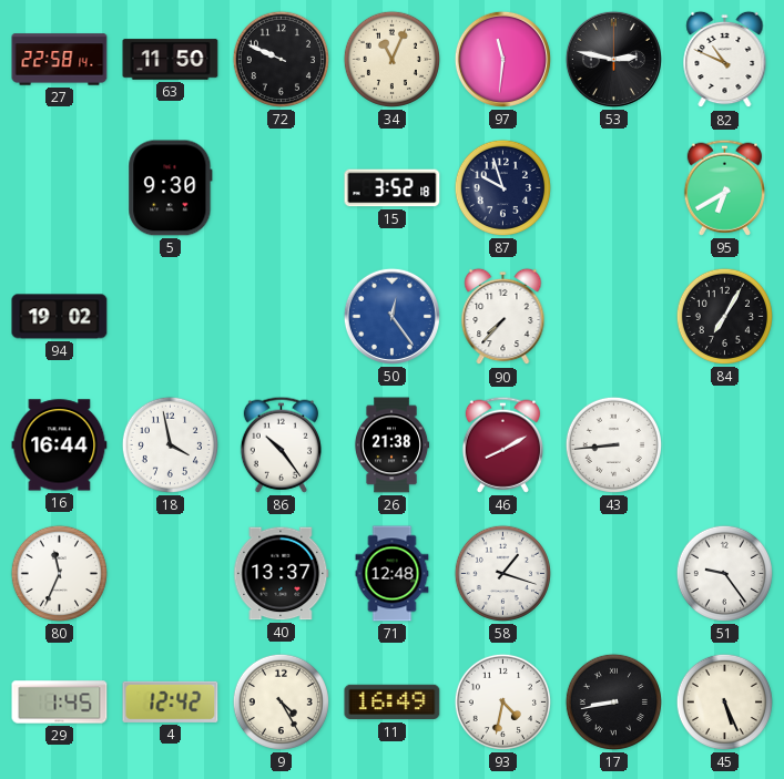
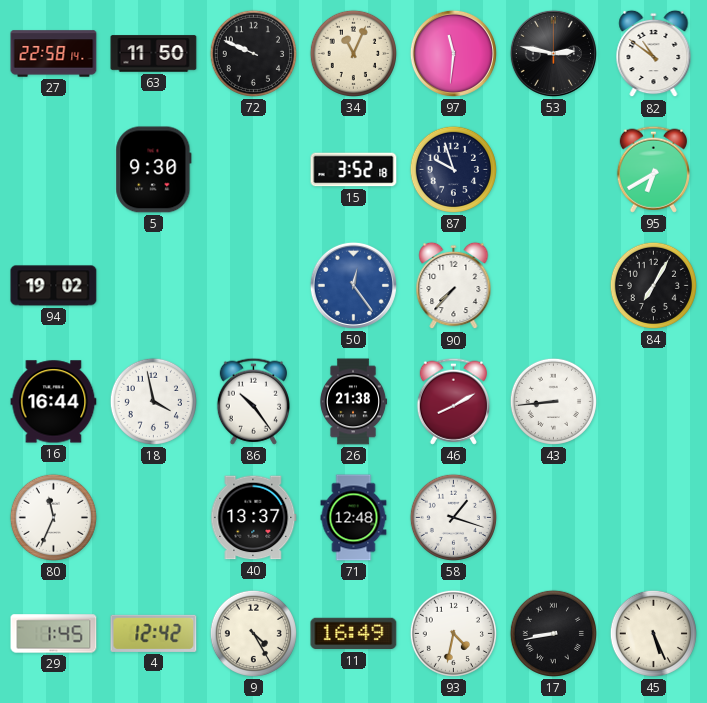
82: 10:49 -> 10:51
51: 9:24 -> none
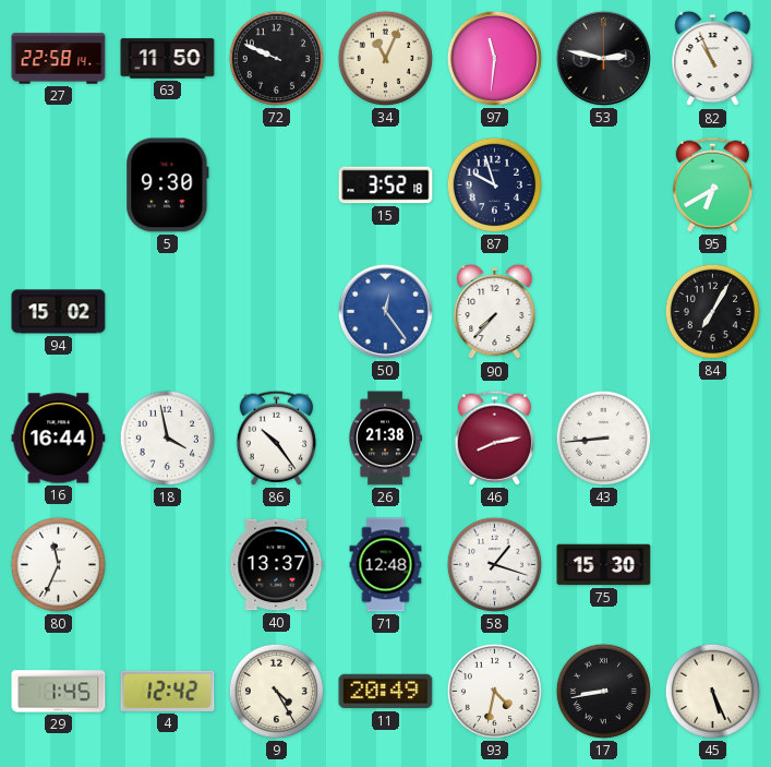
82: 10:51 -> 10:56
94: 19:02 -> 15:02
46: 8:10 -> 8:13
75: none -> 15:30
11: 16:49 -> 20:49
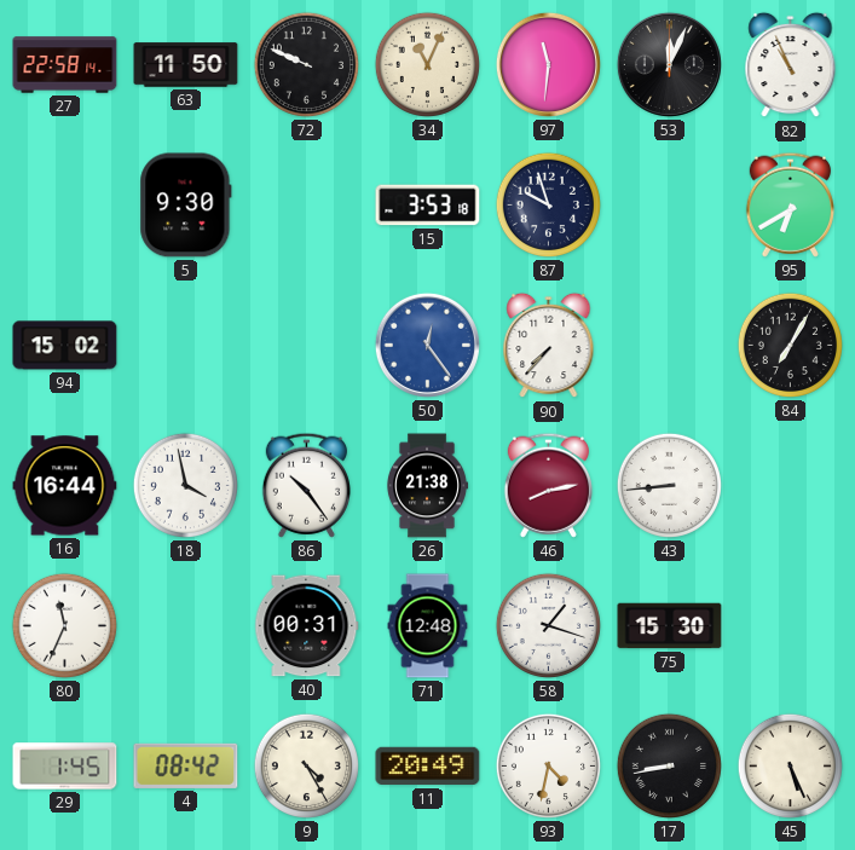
53: 2:47 -> 12:04
15: 3:52 -> 3:53
40: 13:37 -> 00:31
4: 12:42 -> 08:42
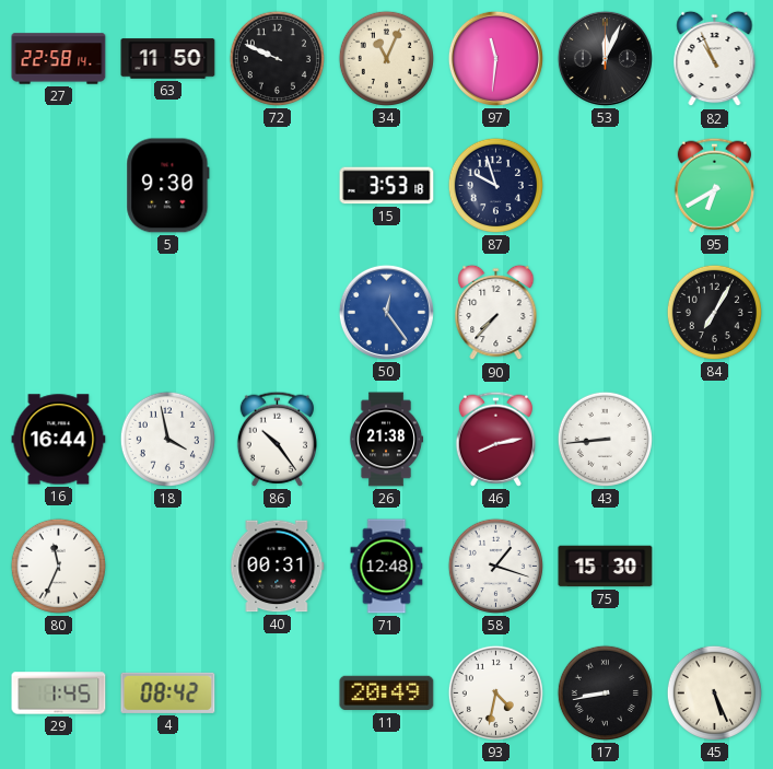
94: 15:02 -> none
9: 4:25 -> none
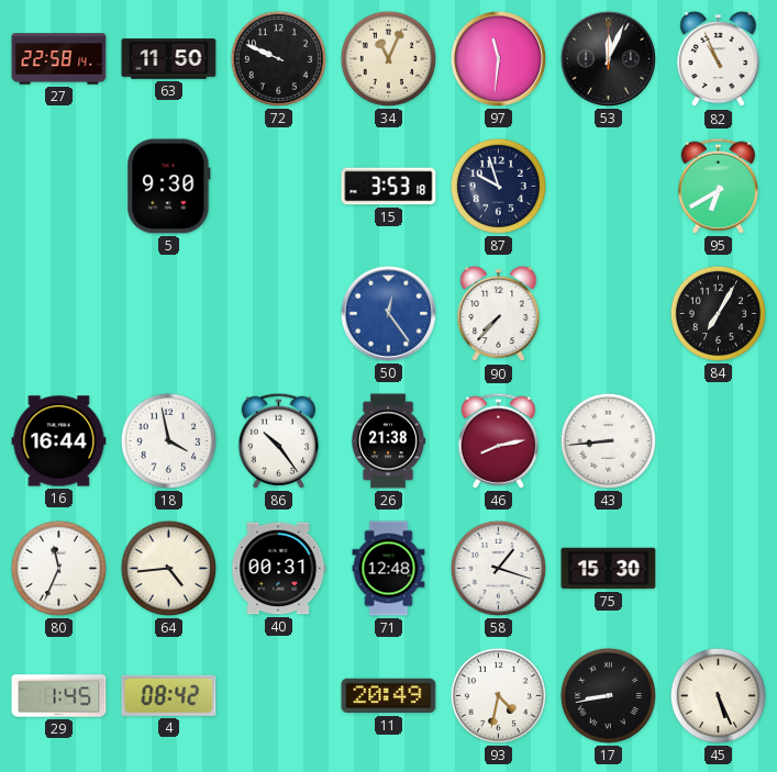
64: none -> 4:44
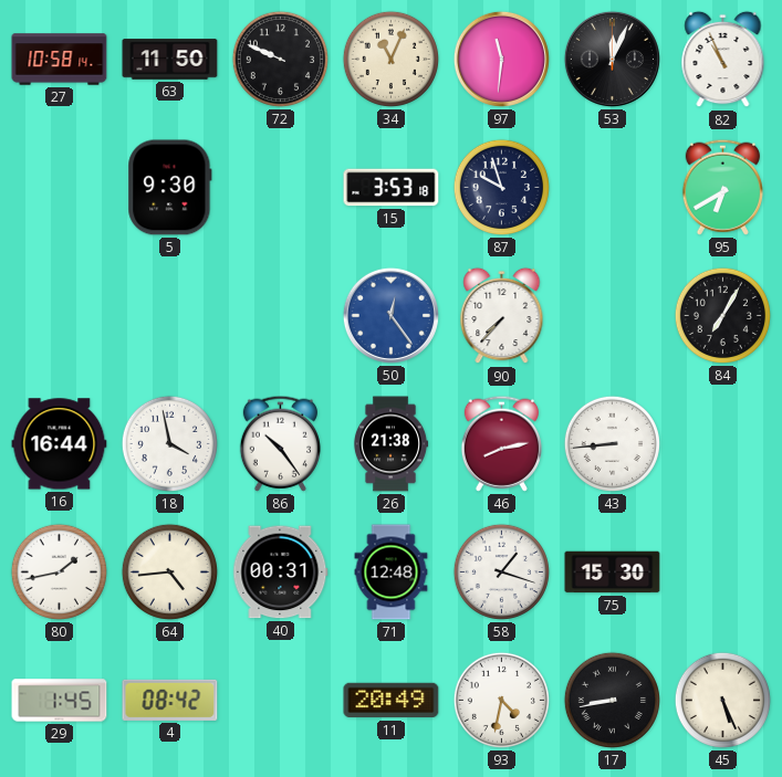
27: 22:58 -> 10:58
80: 11:34 -> 1:43
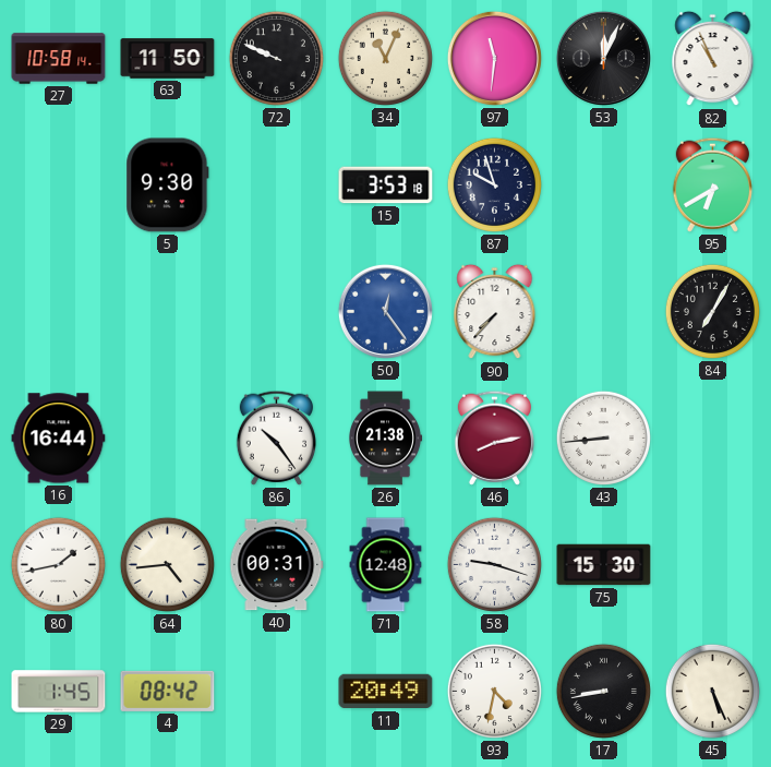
18: 3:58 -> none
58: 1:18 -> 9:18
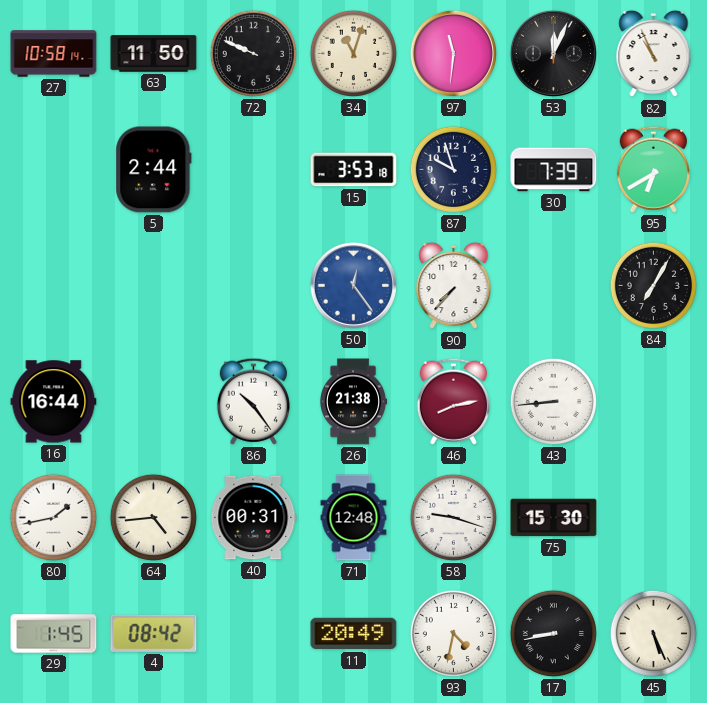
34: 11:04 -> 11:03
5: 9:30 -> 2:44
30: none -> 7:39
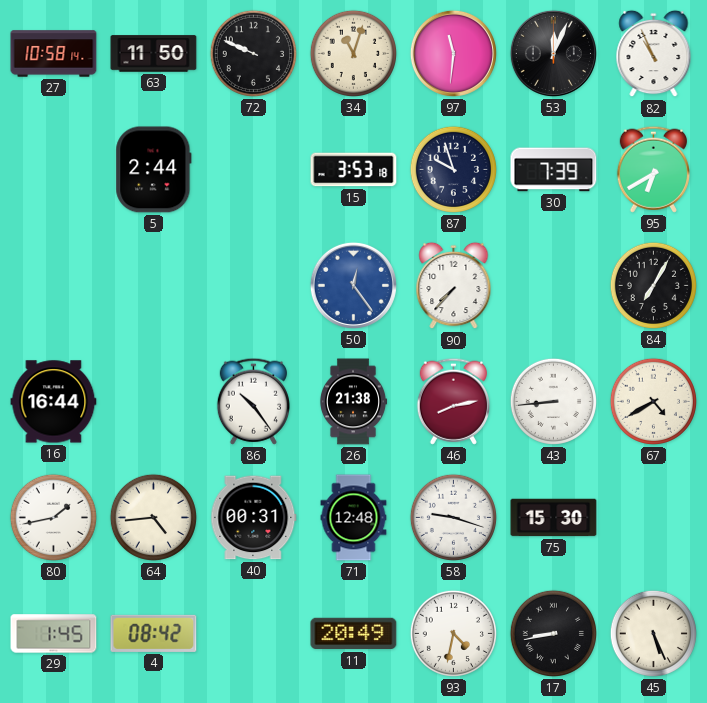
67: none -> 4:40
